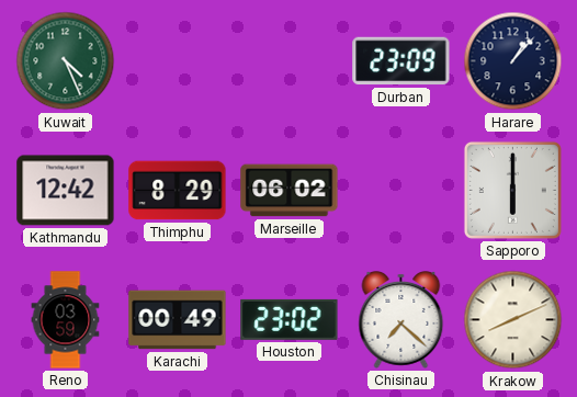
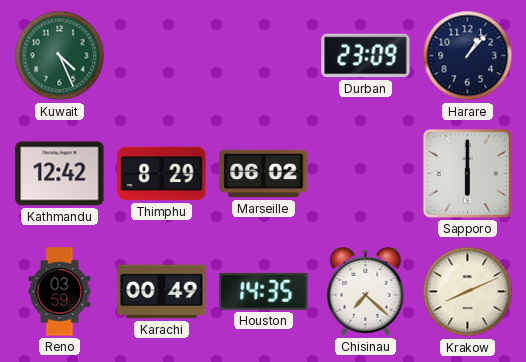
Houston: 23:02 -> 14:35
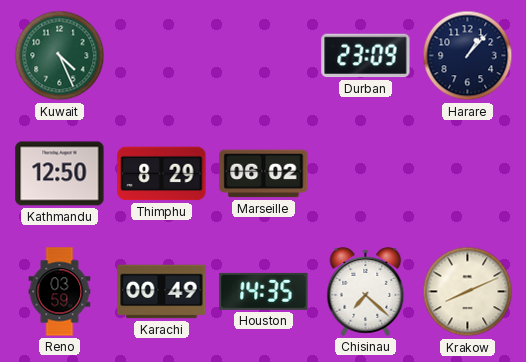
Kathmandu: 12:42 -> 12:50
Sapporo: 6:00 -> none
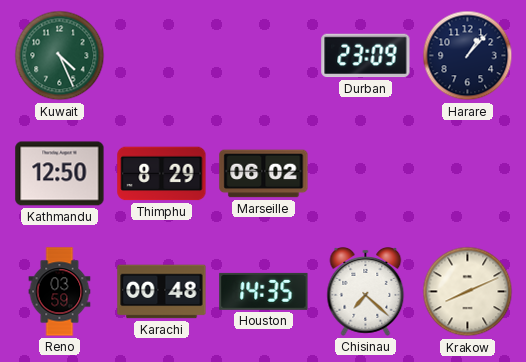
Karachi: 00:49 -> 00:48
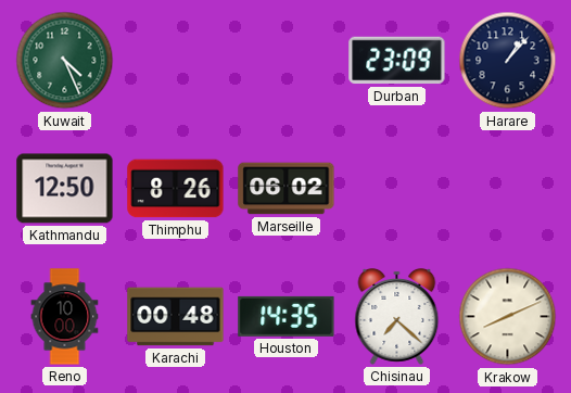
Thimphu: 8:29 -> 8:26
Reno: 03:59 -> 10:00
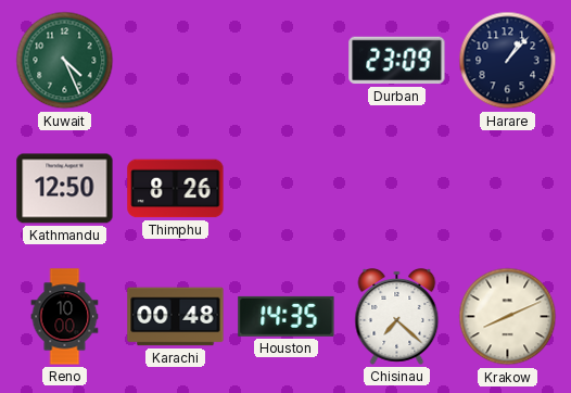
Marseille: 06:02 -> none
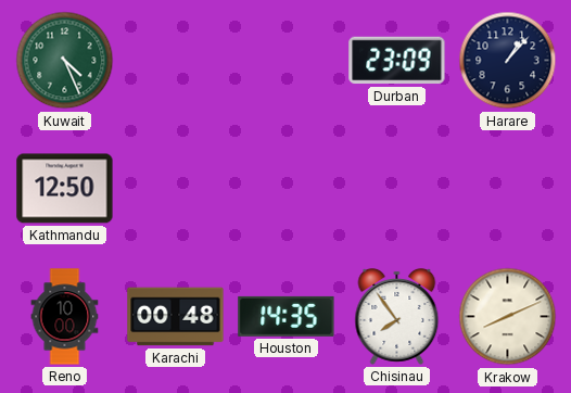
Thimphu: 8:26 -> none
Chisinau: 7:22 -> 7:54
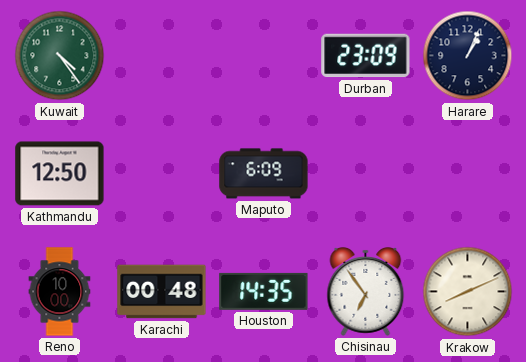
Kuwait: 4:26 -> 4:24
Harare: 1:07 -> 1:04
Maputo: none -> 6:09
Chisinau: 7:54 -> 6:54
